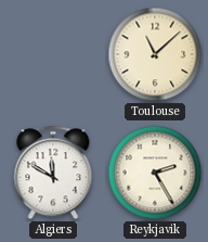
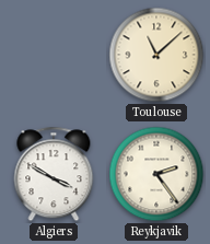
Algiers: 11:50 -> 3:50
Reykjavik: 2:25 -> 2:24
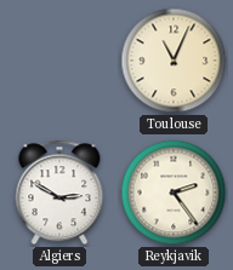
Toulouse: 11:08 -> 11:04
Algiers: 3:50 -> 2:50
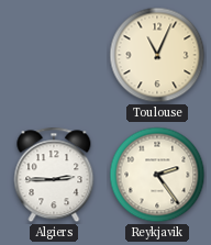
Algiers: 2:50 -> 2:45
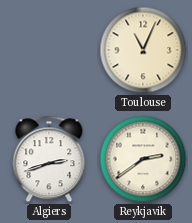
Algiers: 2:45 -> 2:42
Reykjavik: 2:24 -> 2:39
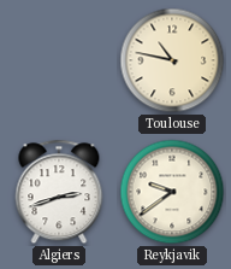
Toulouse: 11:04 -> 10:47
Reykjavik: 2:39 -> 9:39
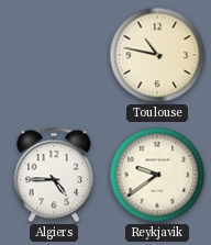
Algiers: 2:42 -> 4:45
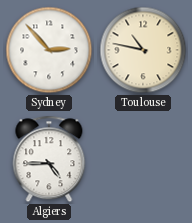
Sydney: none -> 2:53
Reykjavik: 9:39 -> none
